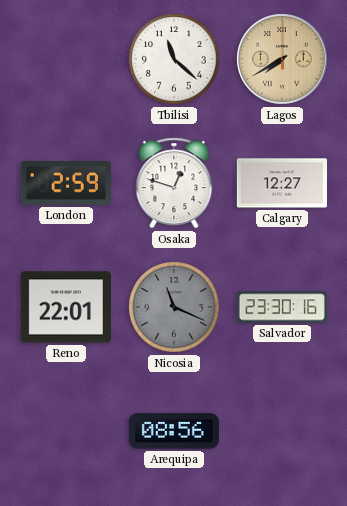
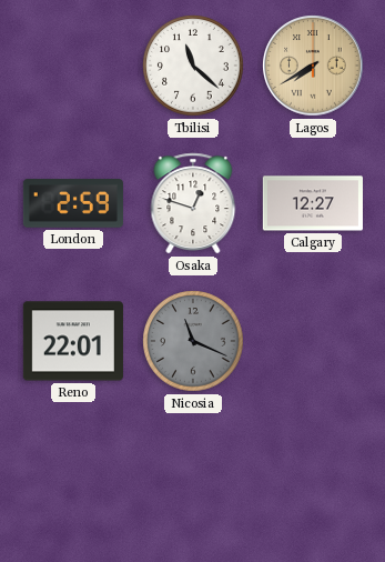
Salvador: 23:30 -> none
Arequipa: 08:56 -> none
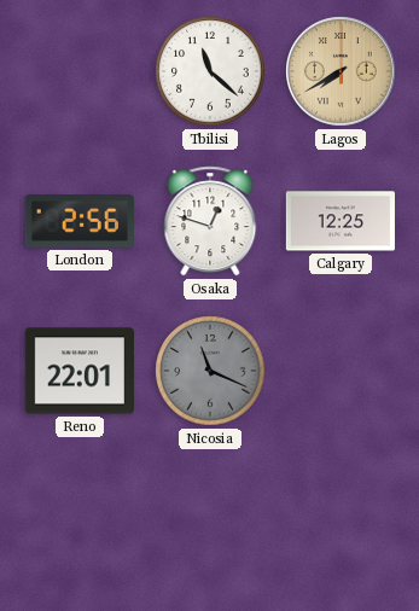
London: 2:59 -> 2:56
Calgary: 12:27 -> 12:25
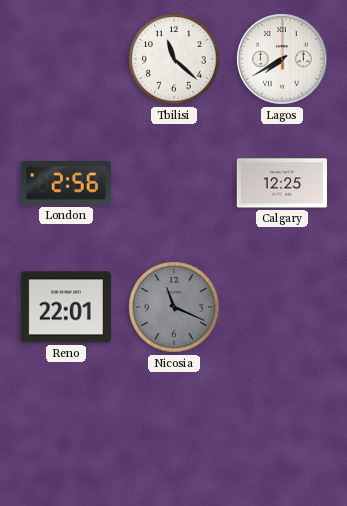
Lagos dial: champagne -> white
Osaka: 12:48 -> none
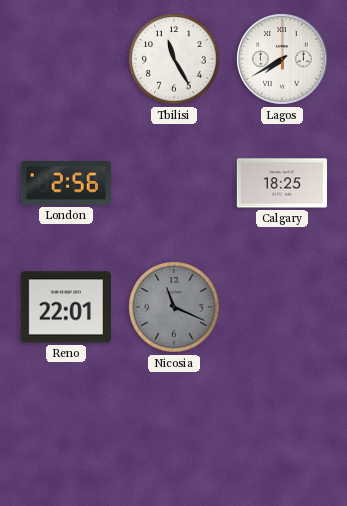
Tbilisi: 11:22 -> 11:25
Calgary: 12:25 -> 18:25
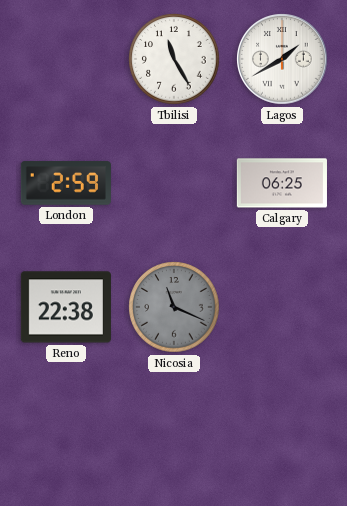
Lagos: 7:40 -> 1:40
London: 2:56 -> 2:59
Calgary: 18:25 -> 06:25
Reno: 22:01 -> 22:38
